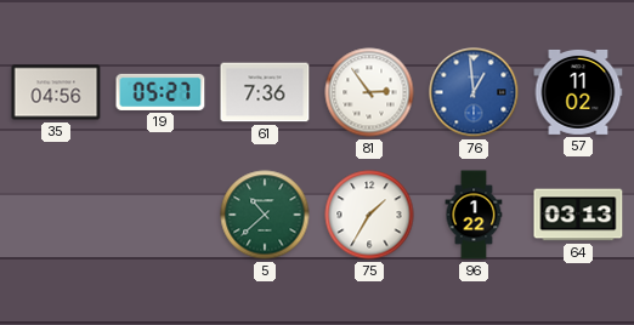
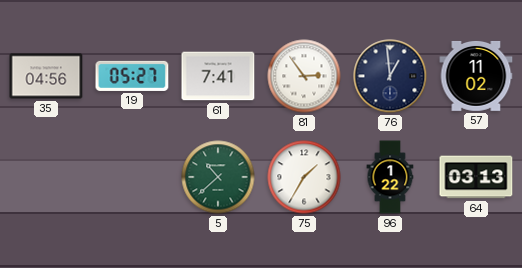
61: 7:36 -> 7:41
76 dial: blue -> navy
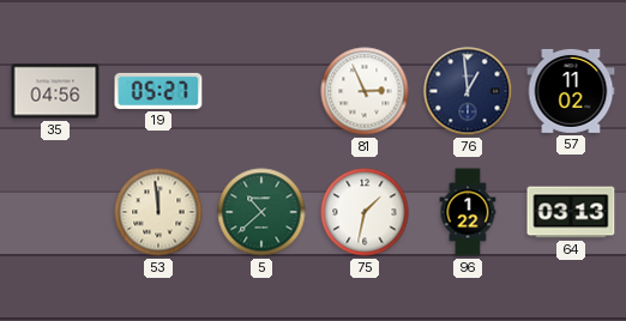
61: 7:41 -> none
81: 2:54 -> 2:56
53: none -> 11:59
75: 1:35 -> 1:32
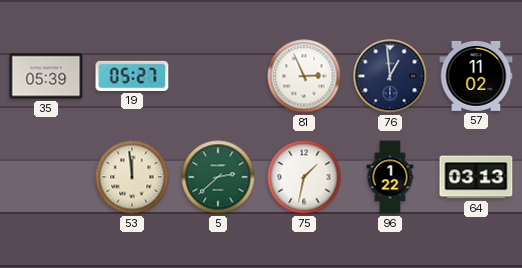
35: 04:56 -> 05:39
5: 10:38 -> 2:38
